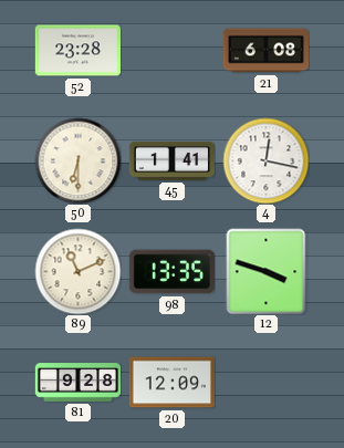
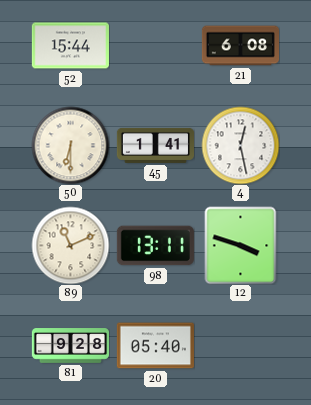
52: 23:28 -> 15:44
4: 12:17 -> 12:28
98: 13:35 -> 13:11
20: 12:09 -> 05:40
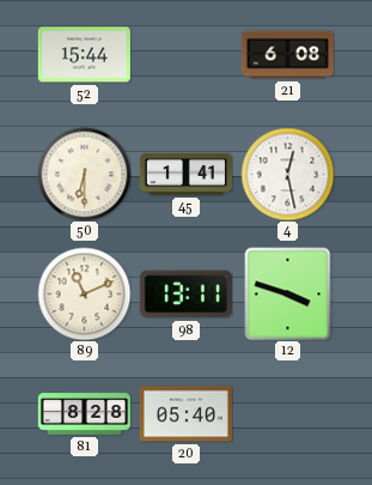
81: 9:28 -> 8:28
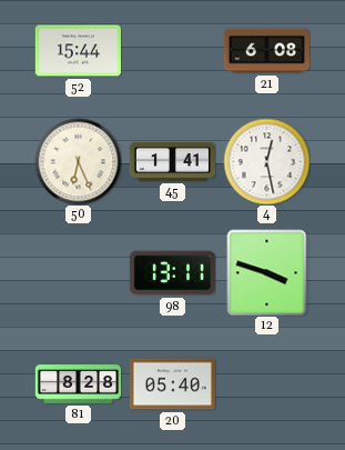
50: 6:30 -> 6:26
89: 11:11 -> none
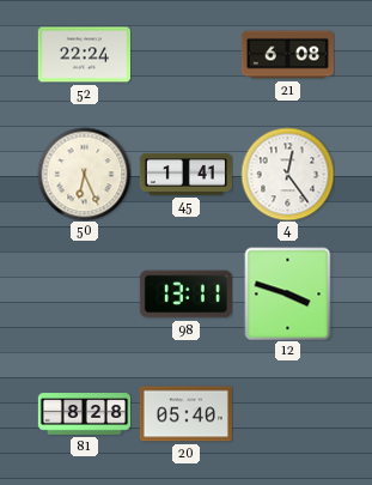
52: 15:44 -> 22:24
4: 12:28 -> 12:24
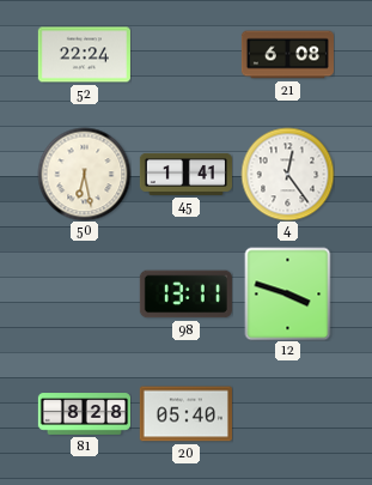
50: 6:26 -> 6:28
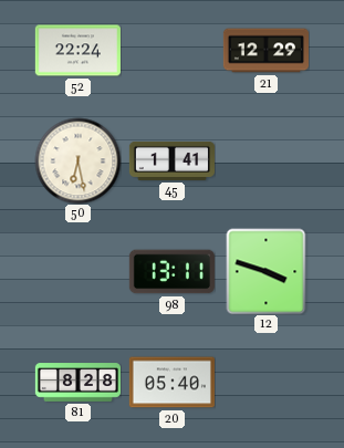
21: 6:08 -> 12:29
4: 12:24 -> none
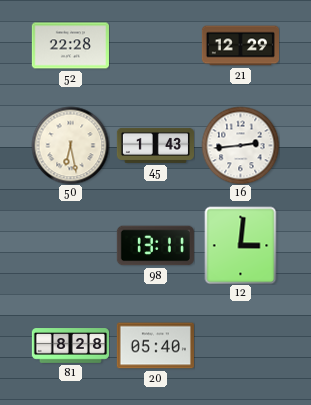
52: 22:24 -> 22:28
45: 1:41 -> 1:43
16: none -> 2:44
12: 3:48 -> 3:01
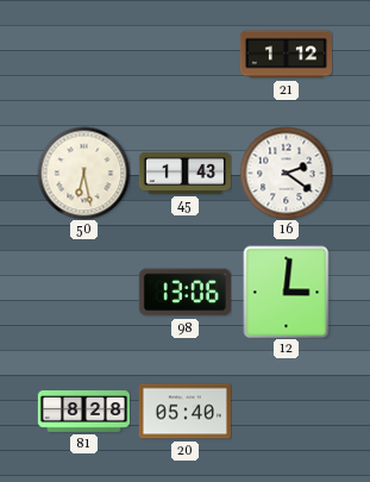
52: 22:28 -> none
21: 12:29 -> 1:12
16: 2:44 -> 2:21
98: 13:11 -> 13:06
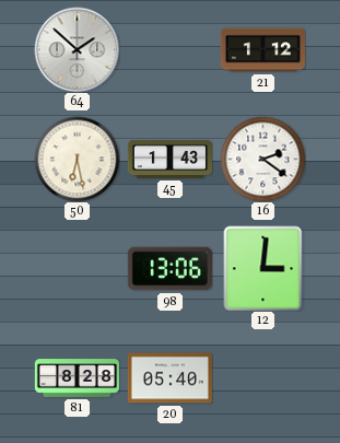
64: none -> 1:52
